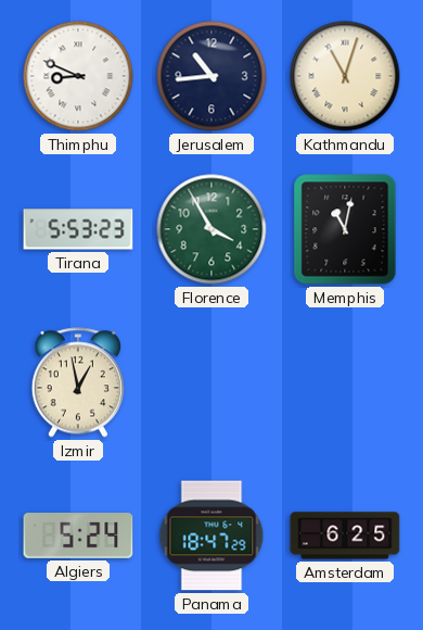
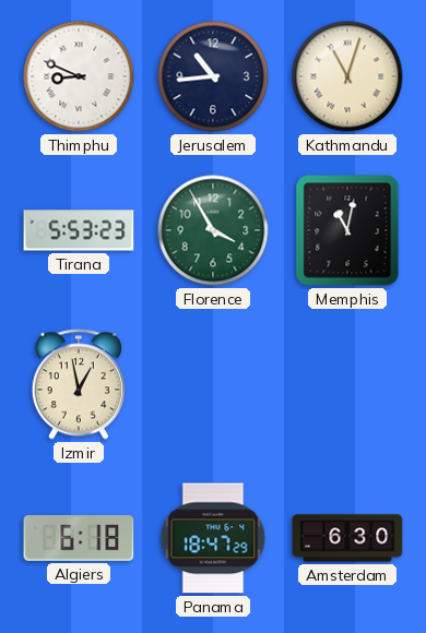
Algiers: 5:24 -> 6:18
Amsterdam: 6:25 -> 6:30
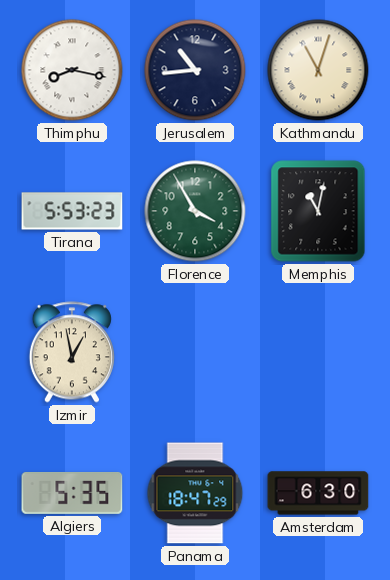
Thimphu: 8:49 -> 8:17
Algiers: 6:18 -> 5:35
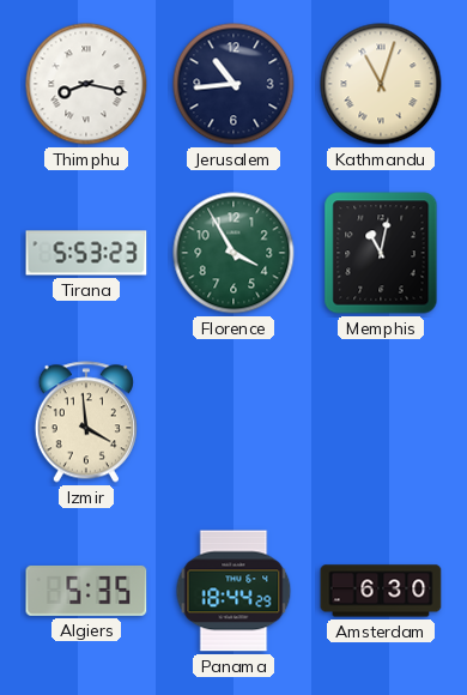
Izmir: 12:58 -> 3:59
Panama: 18:47 -> 18:44
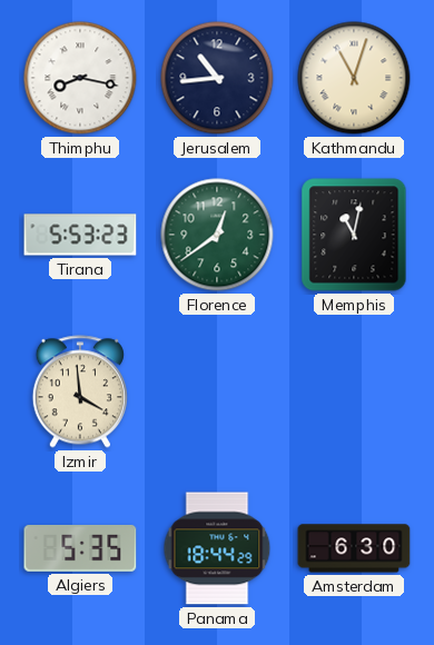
Florence: 3:55 -> 12:39
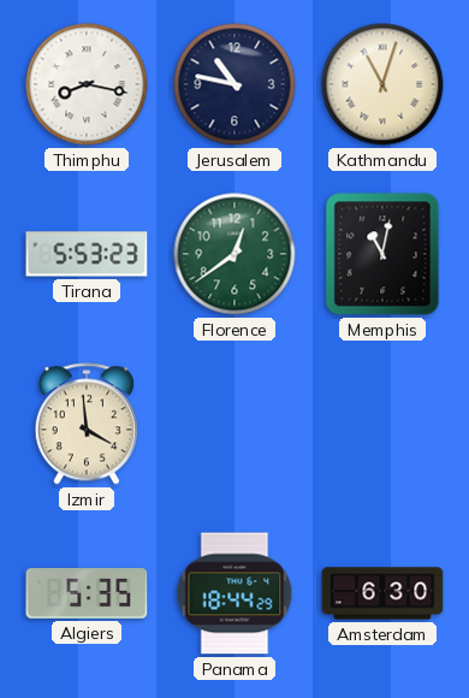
Jerusalem: 10:44 -> 10:47
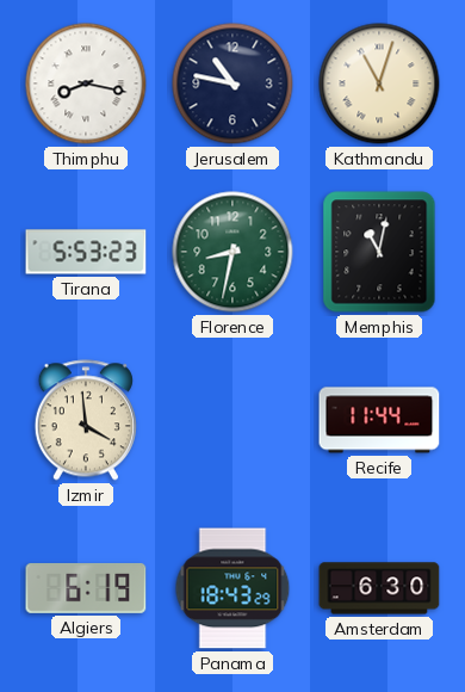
Florence: 12:39 -> 8:32
Recife: none -> 11:44
Algiers: 5:35 -> 6:19
Panama: 18:44 -> 18:43
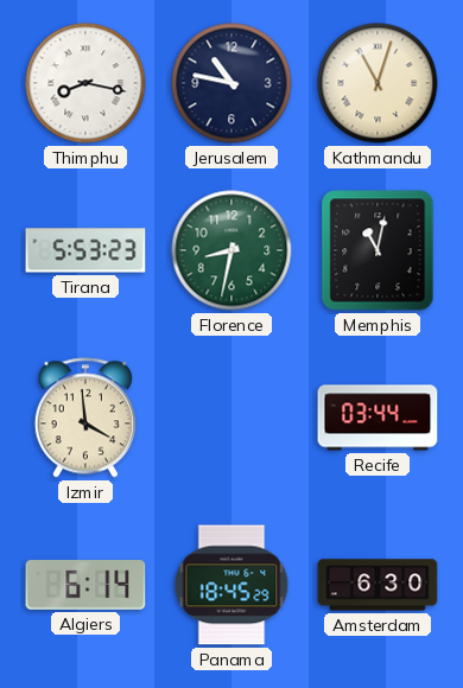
Recife: 11:44 -> 03:44
Algiers: 6:19 -> 6:14
Panama: 18:43 -> 18:45
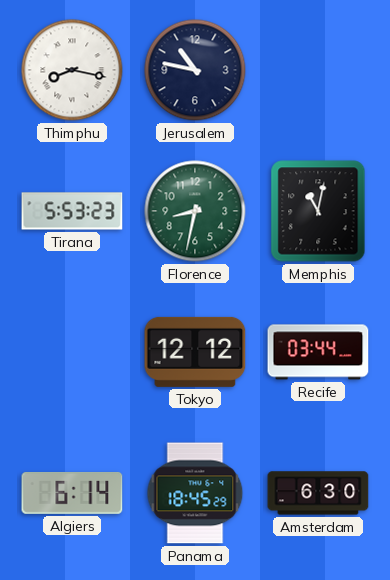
Kathmandu: 11:03 -> none
Izmir: 3:59 -> none
Tokyo: none -> 12:12
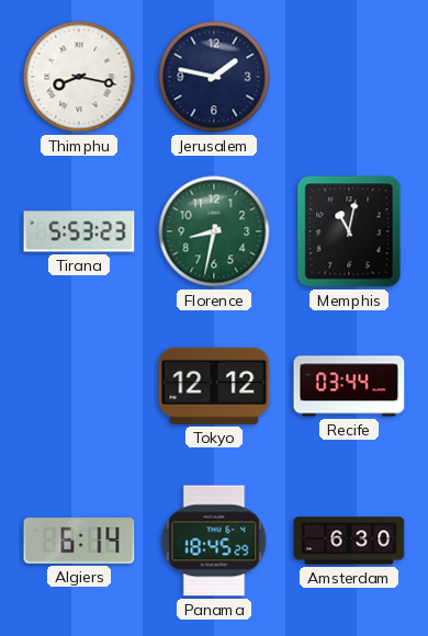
Jerusalem: 10:47 -> 1:47
